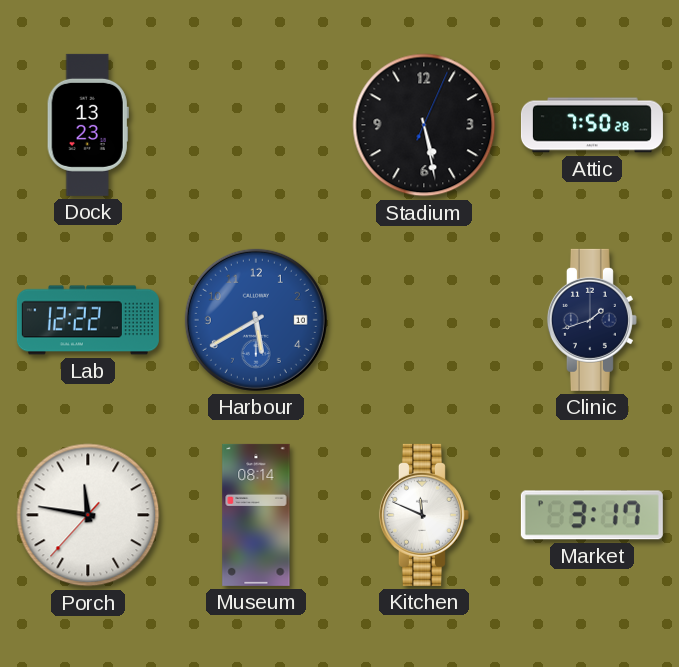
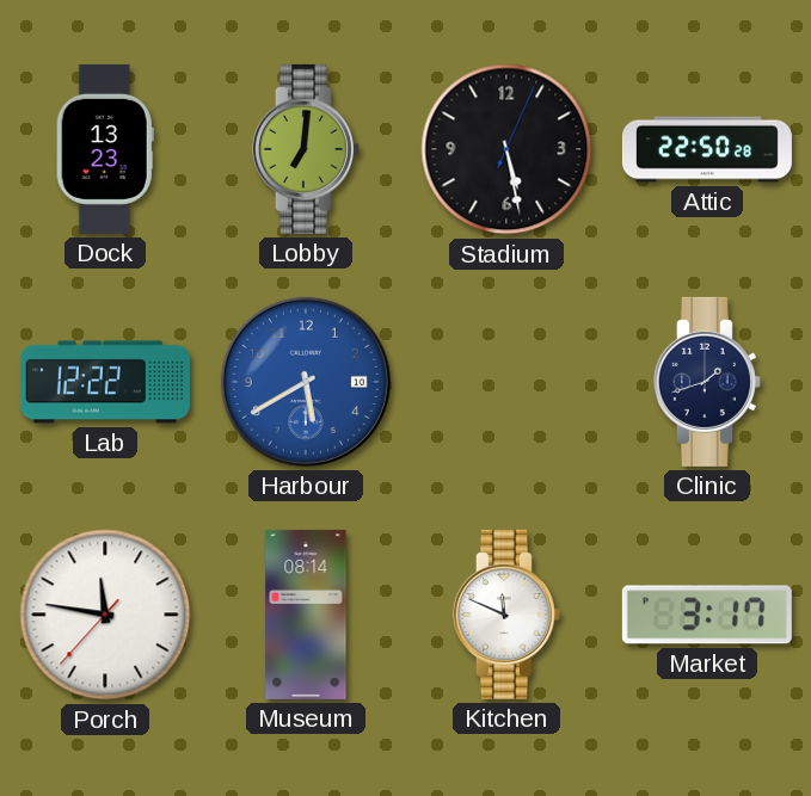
Lobby: none -> 7:01
Attic: 7:50 -> 22:50
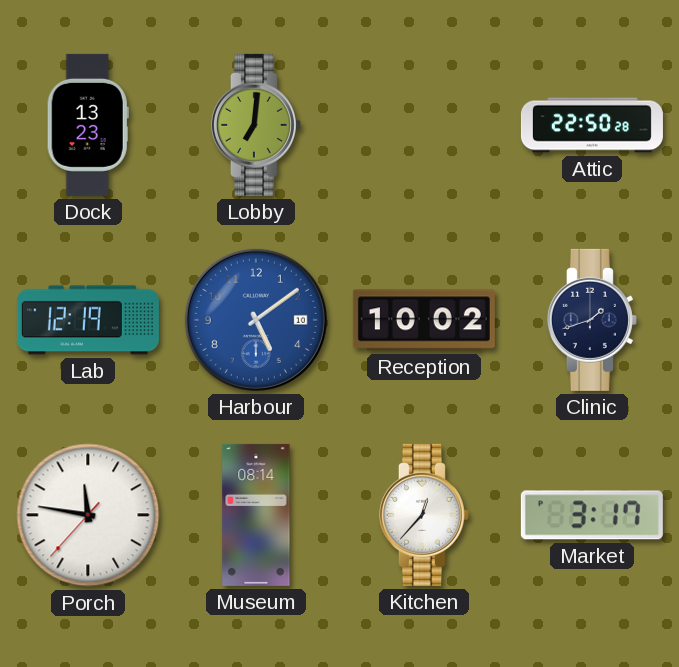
Stadium: 5:28 -> none
Lab: 12:22 -> 12:19
Harbour: 5:40 -> 5:09
Reception: none -> 10:02
Kitchen: 11:49 -> 12:37
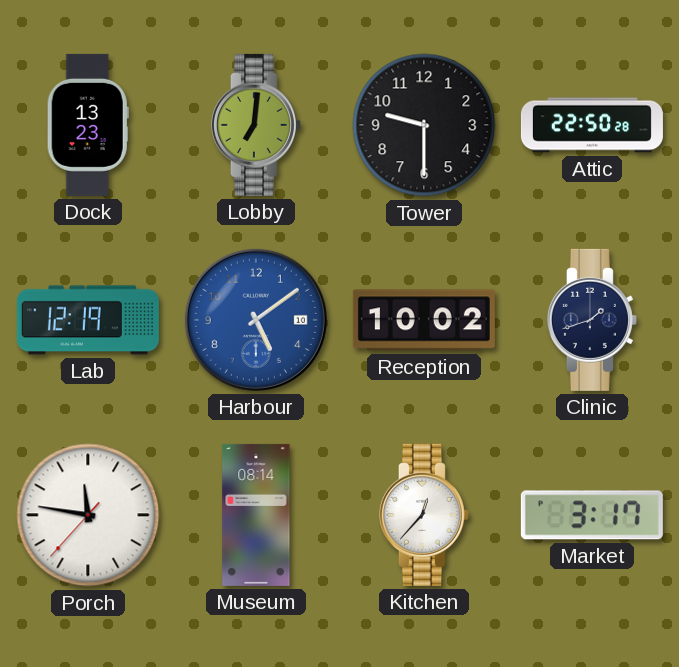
Tower: none -> 9:30
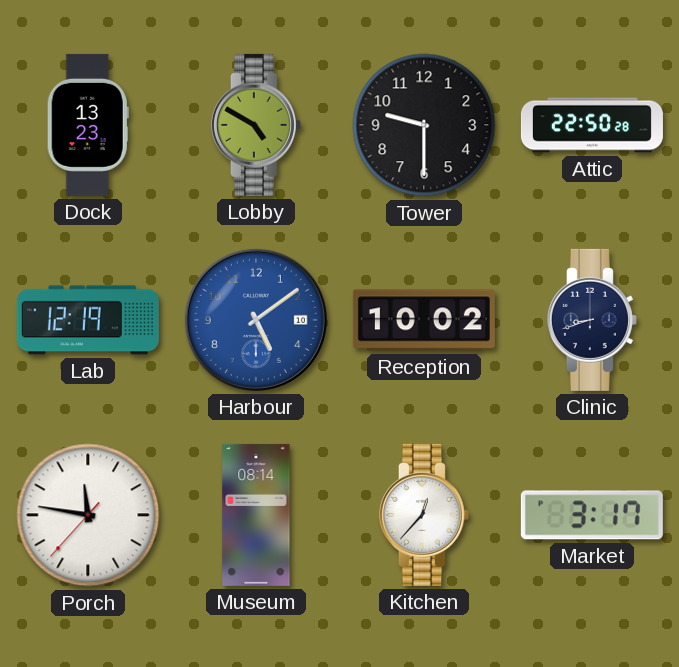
Lobby: 7:01 -> 4:50
Clinic: 1:42 -> 8:42
